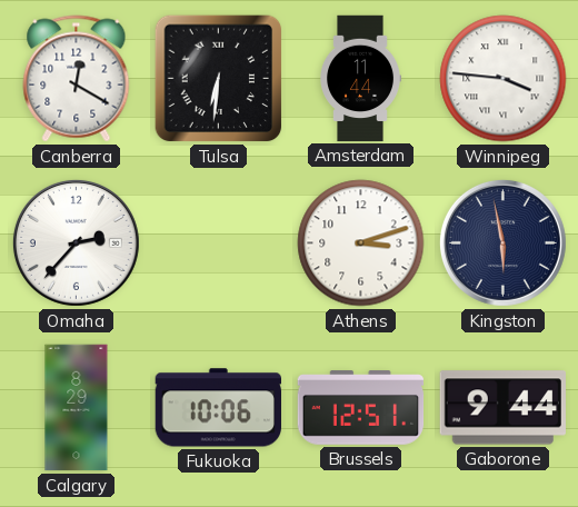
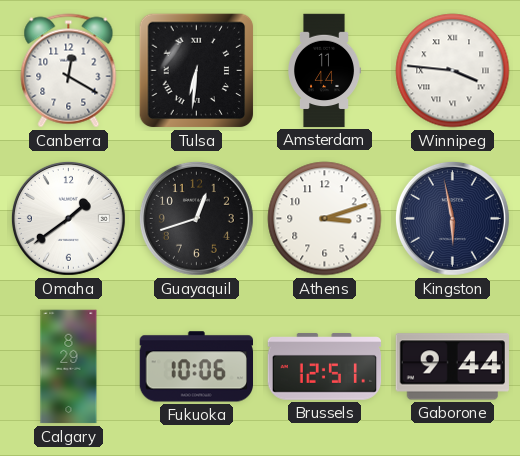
Omaha: 2:37 -> 1:39
Guayaquil: none -> 12:42
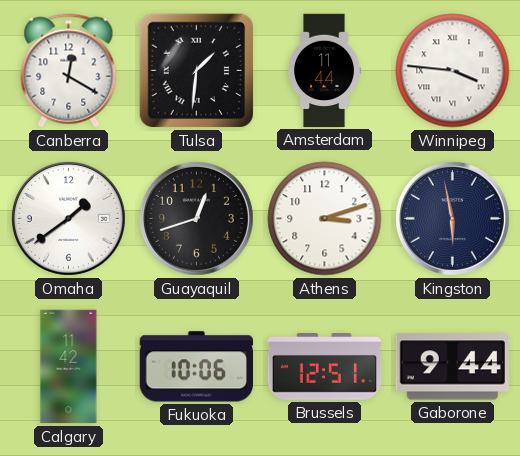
Tulsa: 6:31 -> 1:31
Calgary: 8:29 -> 11:42
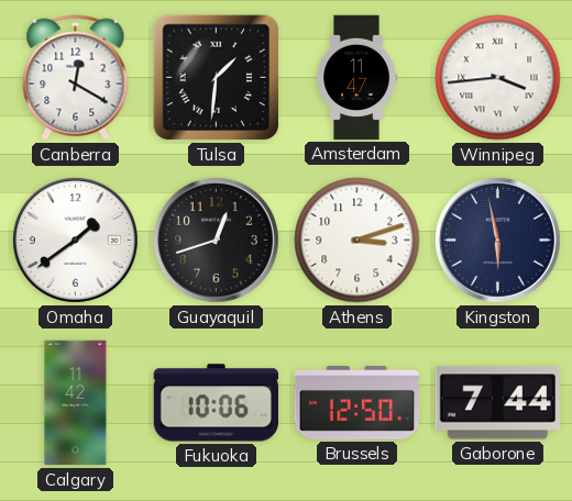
Amsterdam: 11:44 -> 11:47
Winnipeg: 3:46 -> 3:44
Brussels: 12:51 -> 12:50
Gaborone: 9:44 -> 7:44
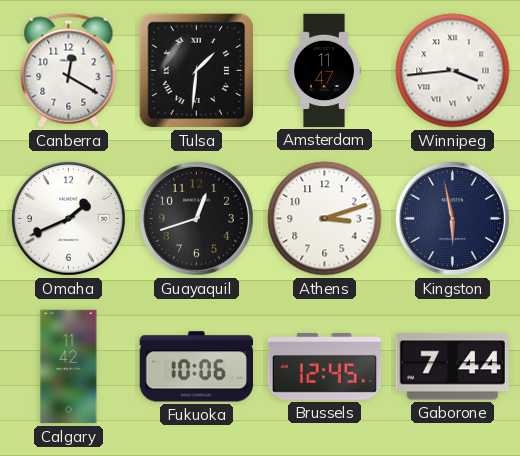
Omaha: 1:39 -> 1:41
Brussels: 12:50 -> 12:45
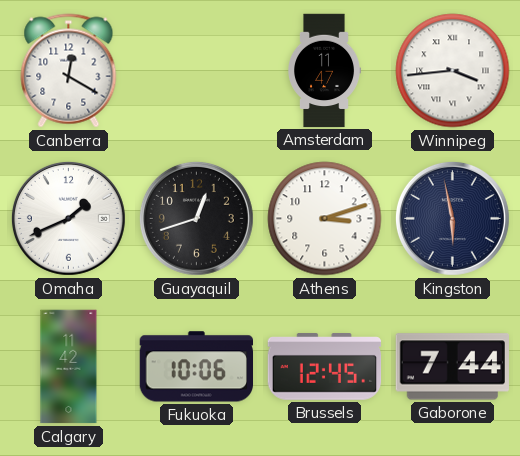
Tulsa: 1:31 -> none
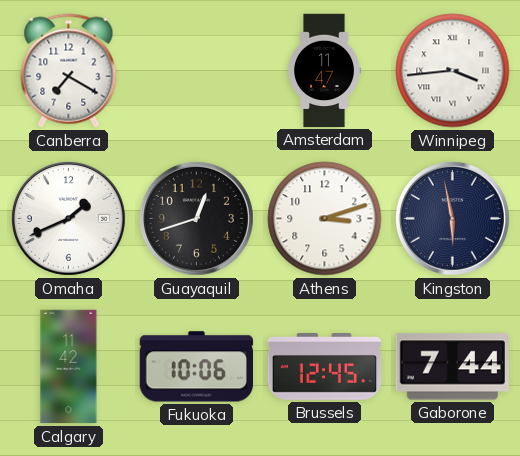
Canberra: 12:20 -> 7:20
